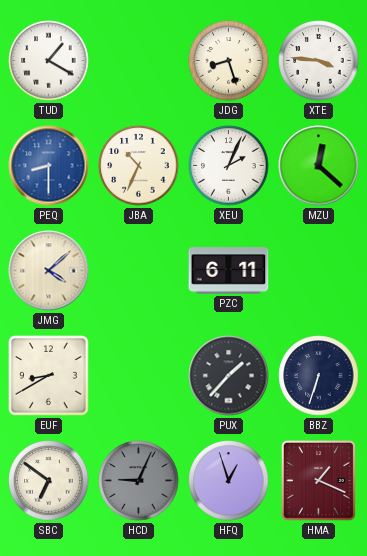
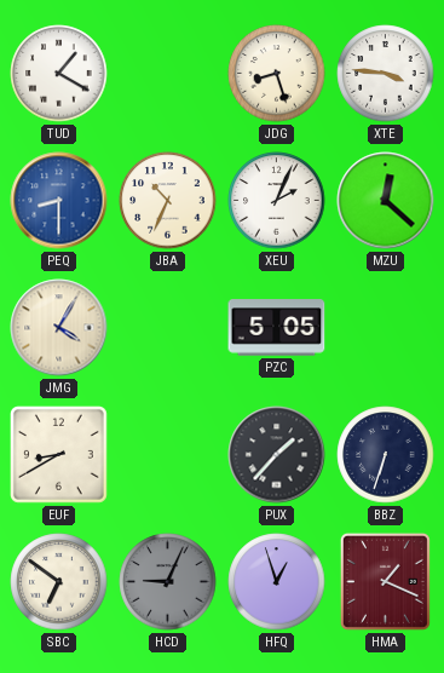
JMG: 4:08 -> 4:05
PZC: 6:11 -> 5:05
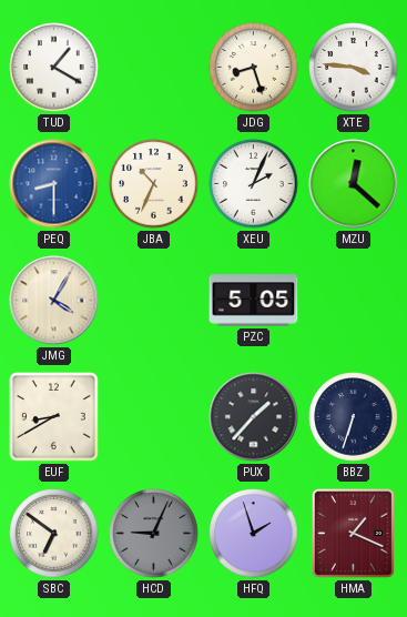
HFQ: 12:57 -> 1:57
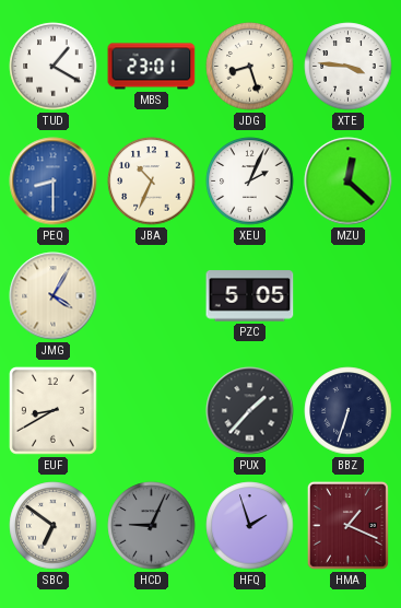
MBS: none -> 23:01
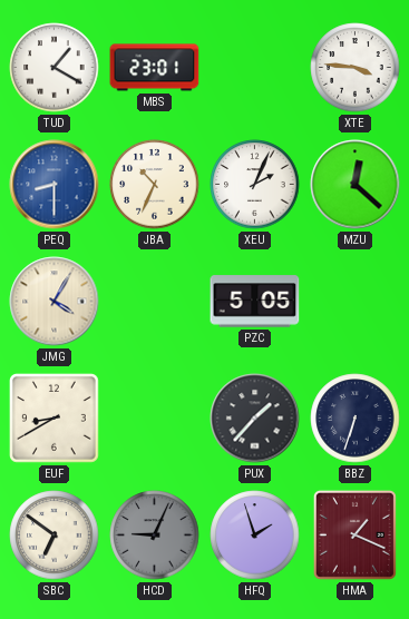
JDG: 8:27 -> none
